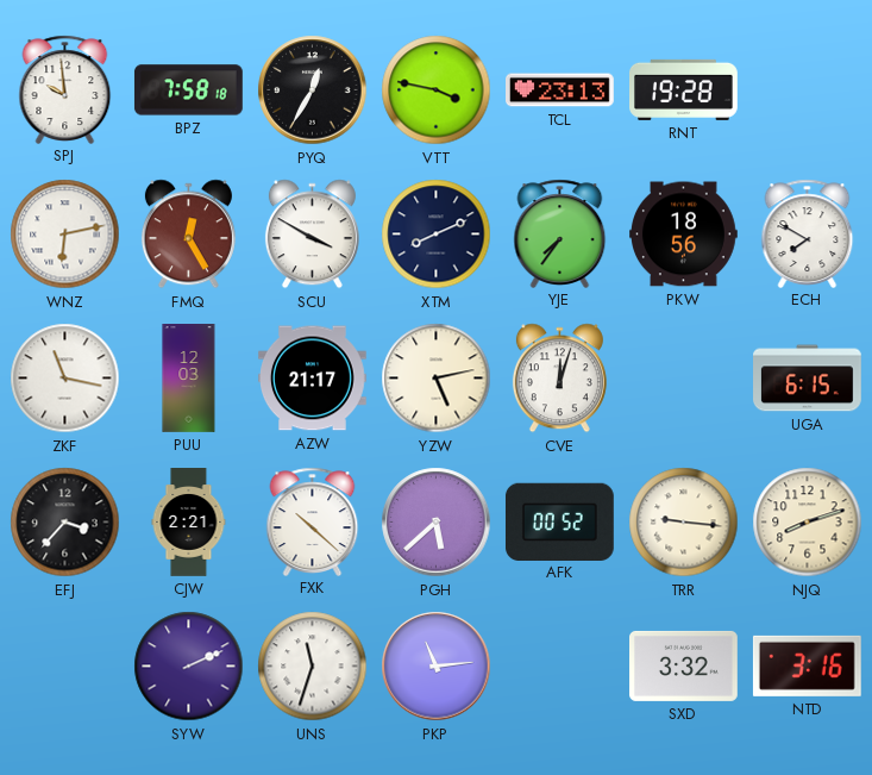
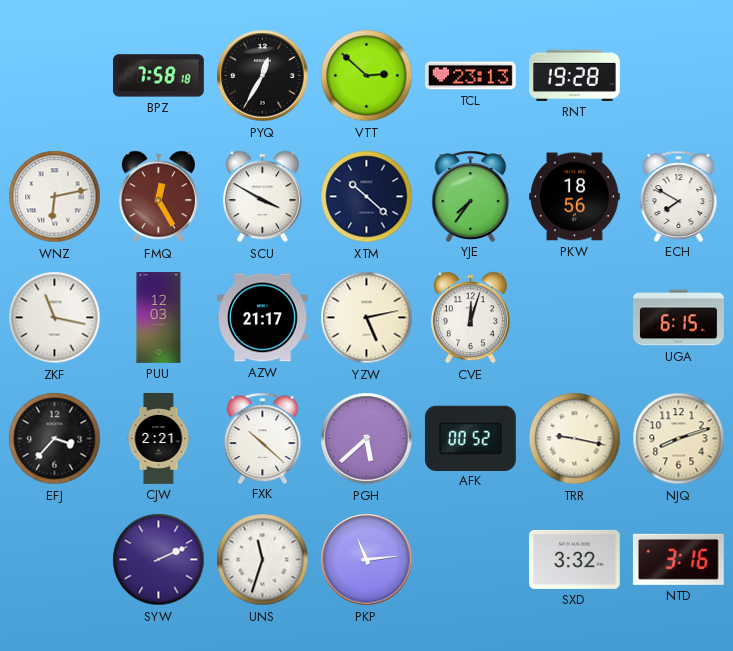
SPJ: 9:59 -> none
VTT: 3:47 -> 2:52
XTM: 8:11 -> 10:22
TRR: 9:16 -> 9:17
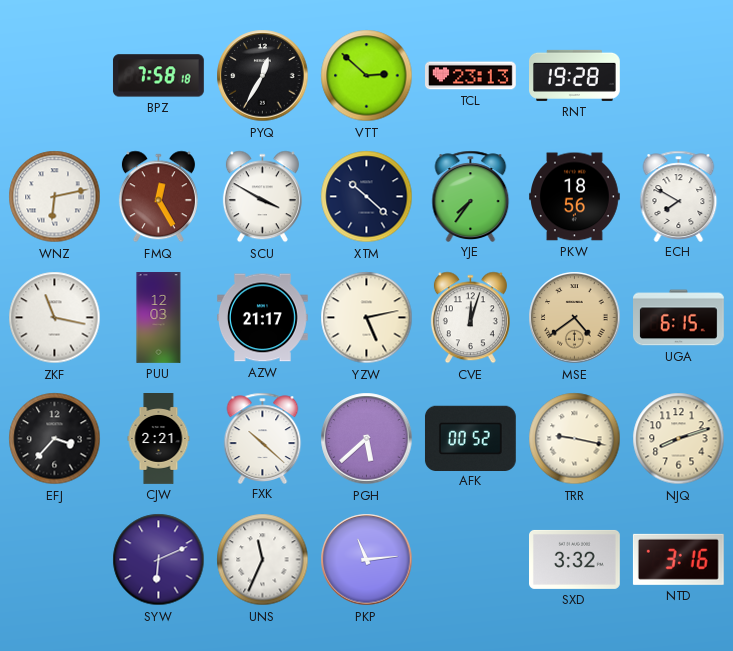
MSE: none -> 4:39
SYW: 2:11 -> 6:11
UNS: 11:33 -> 11:34
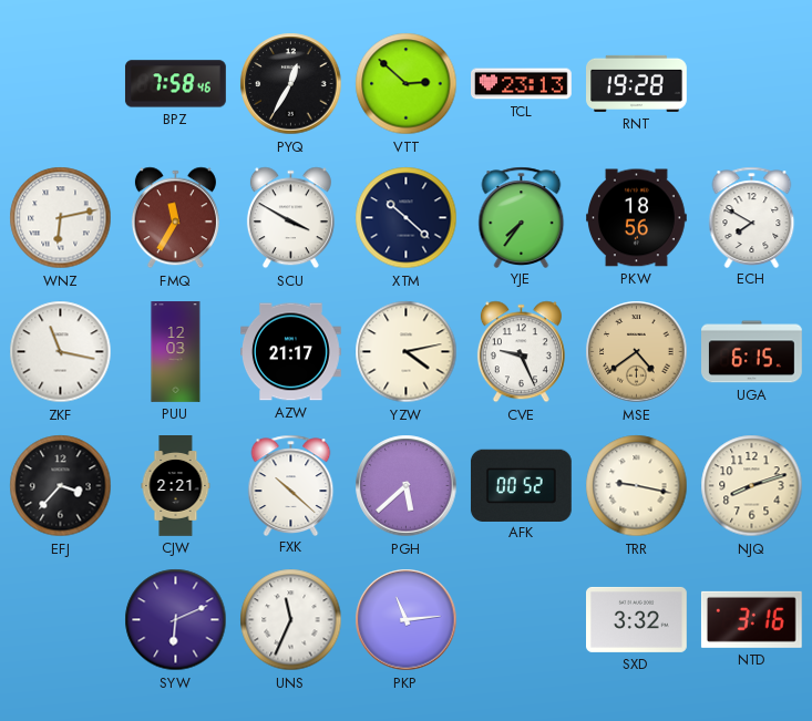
BPZ: 7:58:18 -> 7:58:46
FMQ: 12:25 -> 11:35
YZW: 5:13 -> 4:13
CVE: 12:03 -> 9:26
